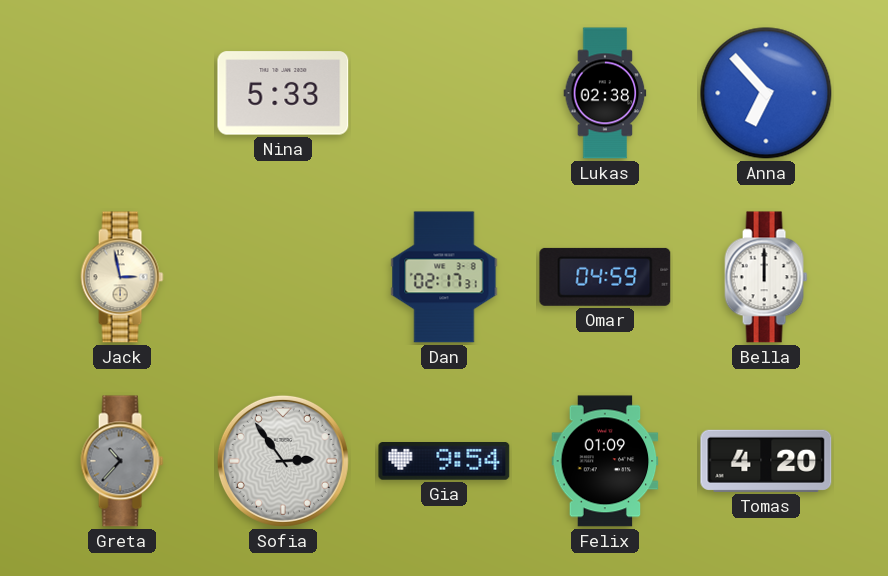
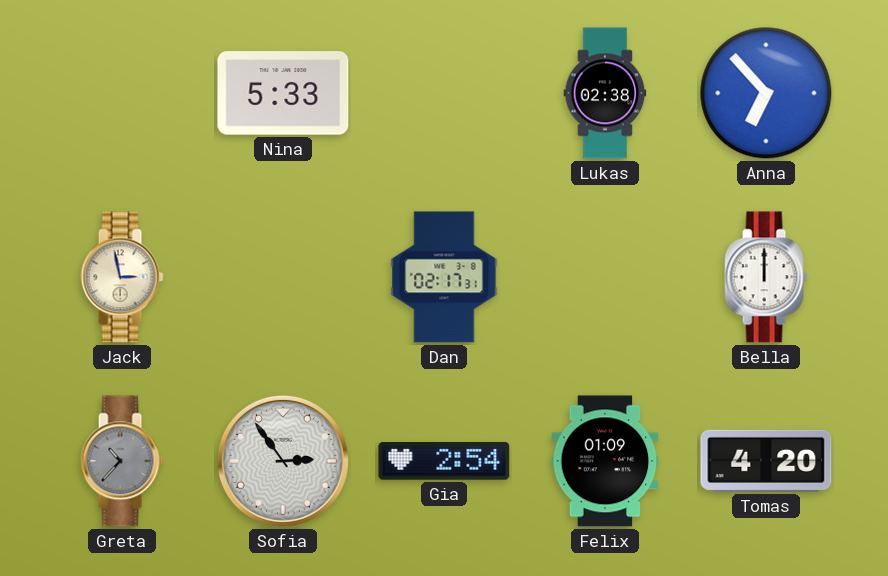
Omar: 04:59 -> none
Gia: 9:54 -> 2:54
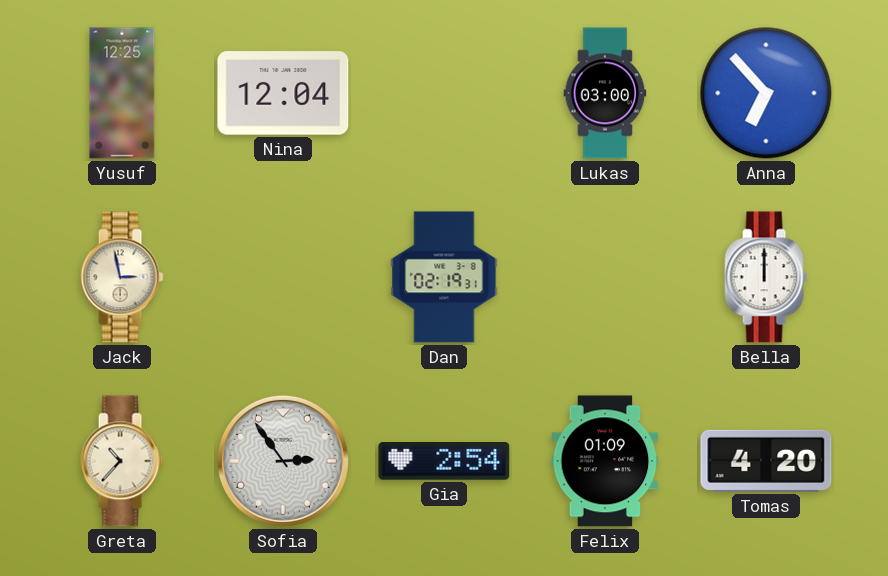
Yusuf: none -> 12:25
Nina: 5:33 -> 12:04
Lukas: 02:38 -> 03:00
Dan: 02:17 -> 02:19
Greta dial: grey -> cream
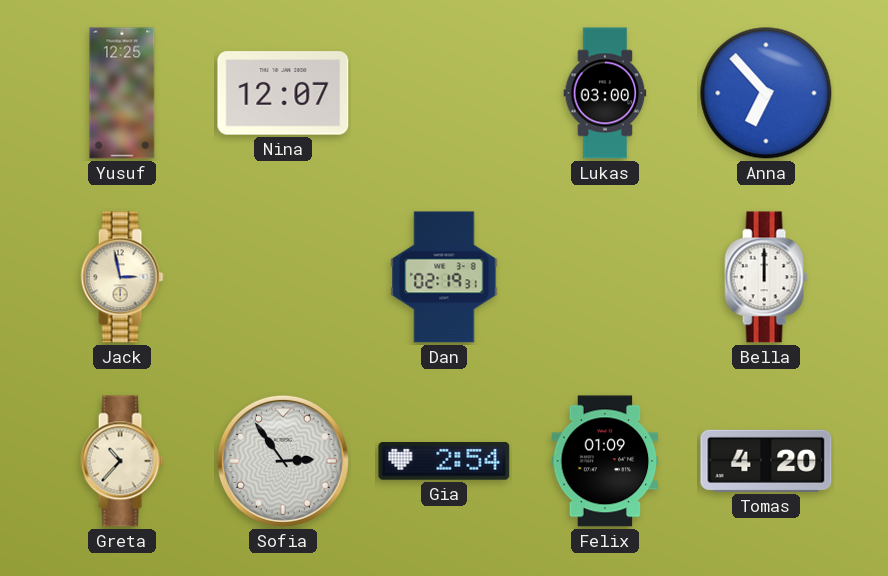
Nina: 12:04 -> 12:07
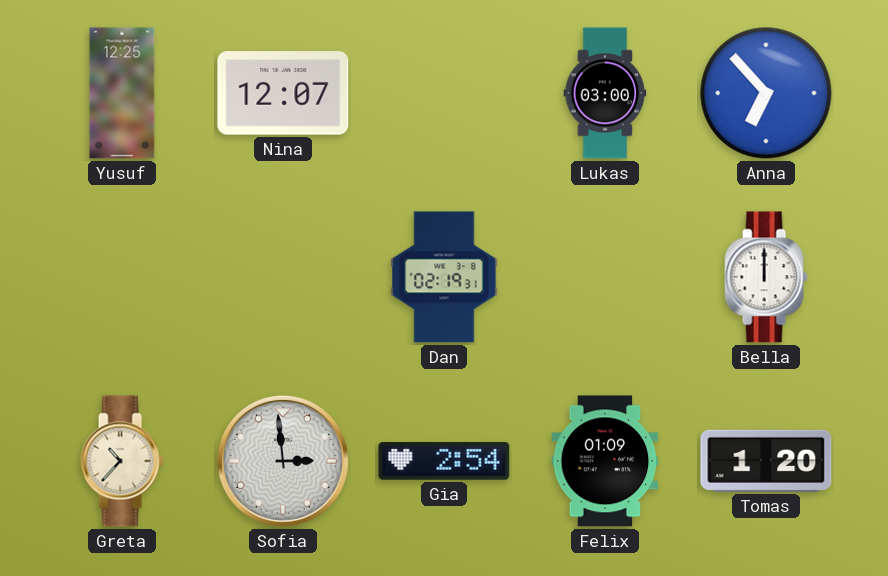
Jack: 2:58 -> none
Sofia: 2:54 -> 2:59
Tomas: 4:20 -> 1:20
